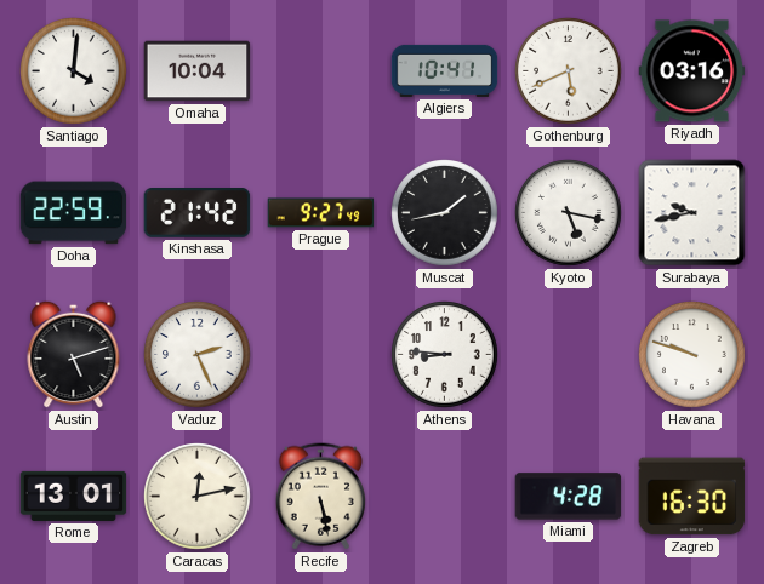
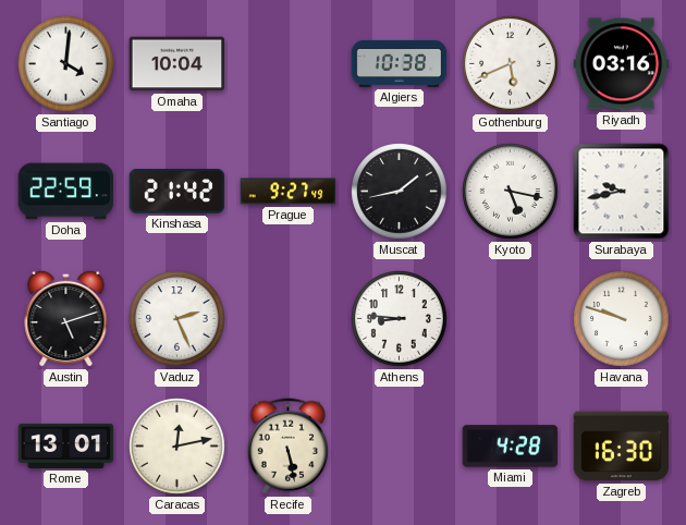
Algiers: 10:41 -> 10:38
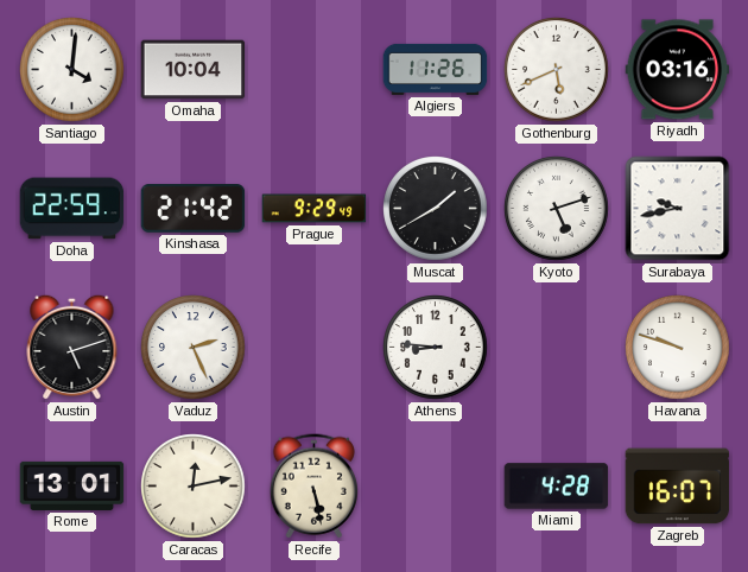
Algiers: 10:38 -> 11:26
Prague: 9:27 -> 9:29
Muscat: 1:43 -> 1:40
Kyoto: 5:17 -> 5:12
Zagreb: 16:30 -> 16:07
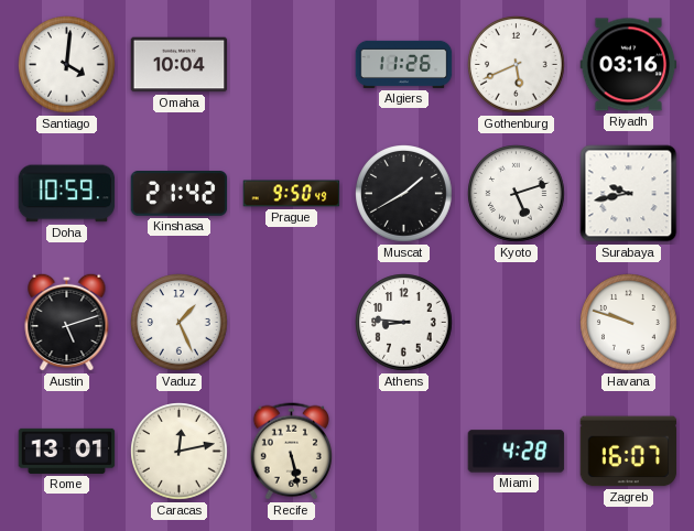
Doha: 22:59 -> 10:59
Prague: 9:29 -> 9:50
Vaduz: 2:26 -> 1:26
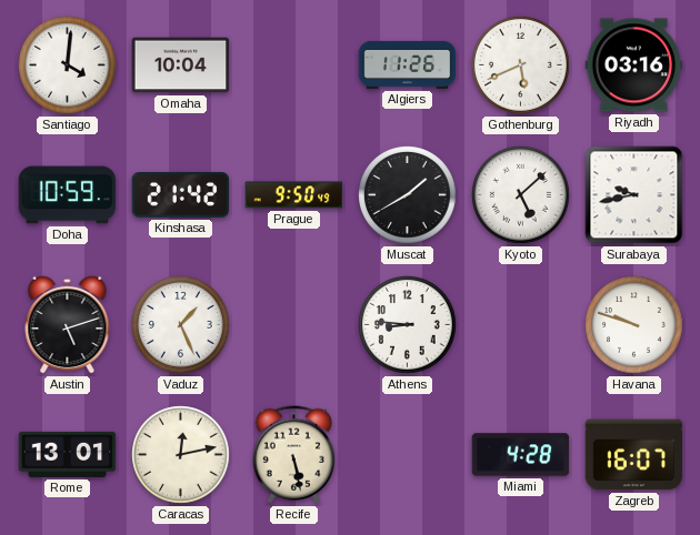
Kyoto: 5:12 -> 5:08
